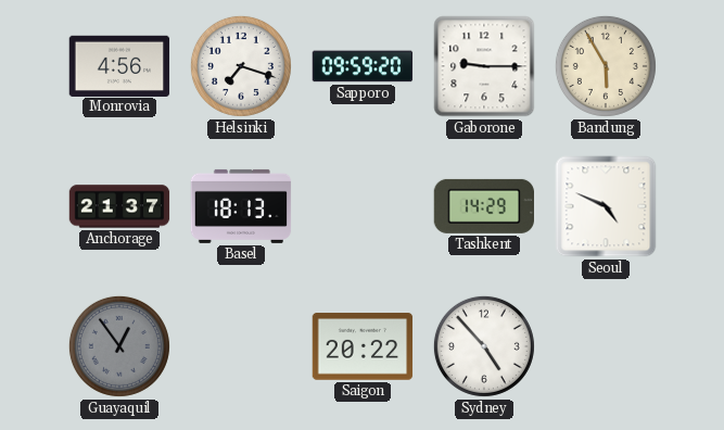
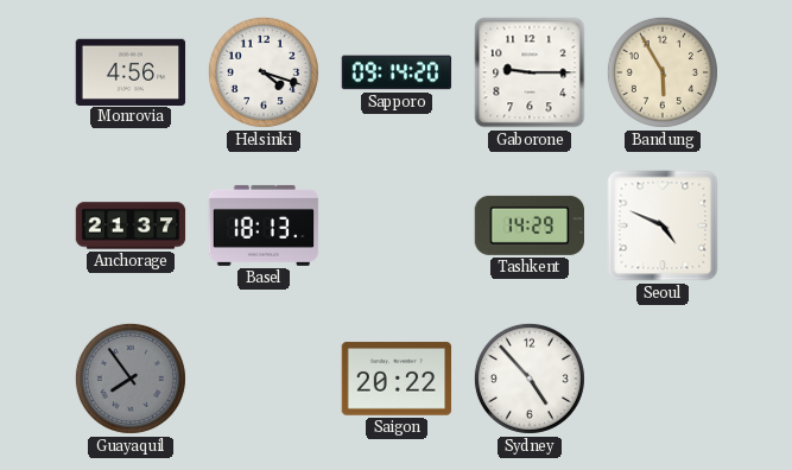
Helsinki: 7:18 -> 4:18
Sapporo: 09:59 -> 09:14
Guayaquil: 12:54 -> 7:54
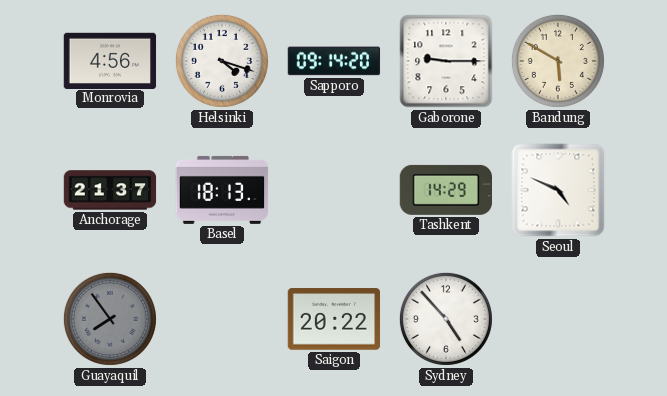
Bandung: 5:55 -> 5:50
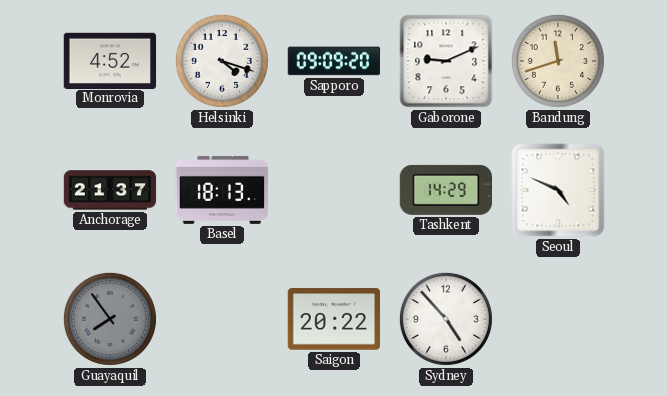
Monrovia: 4:56 -> 4:52
Sapporo: 09:14 -> 09:09
Gaborone: 9:15 -> 9:11
Bandung: 5:50 -> 11:42
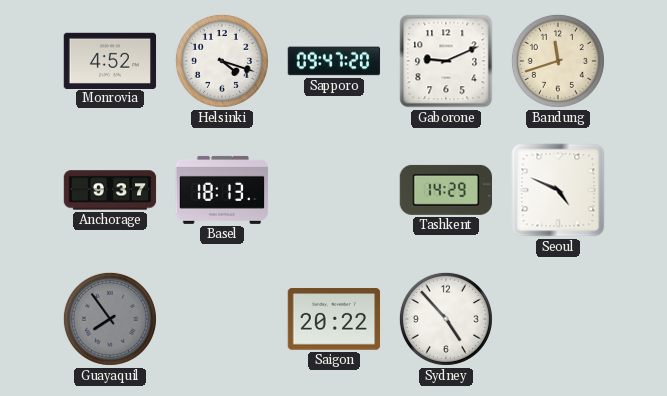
Sapporo: 09:09 -> 09:47
Anchorage: 21:37 -> 9:37
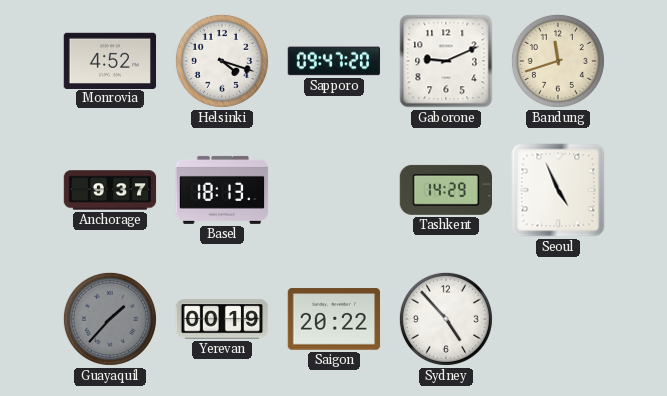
Seoul: 4:49 -> 4:56
Guayaquil: 7:54 -> 1:37
Yerevan: none -> 00:19
